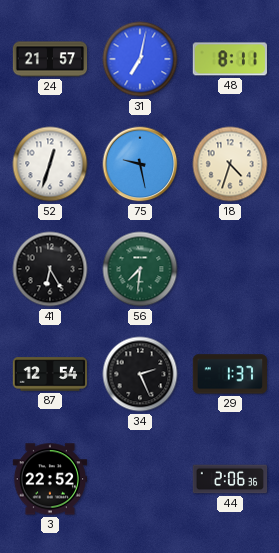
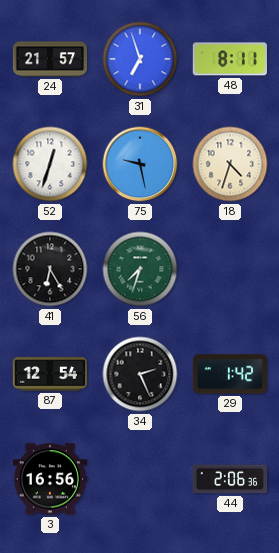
31: 7:02 -> 6:57
56: 7:31 -> 7:33
29: 1:37 -> 1:42
3: 22:52 -> 16:56
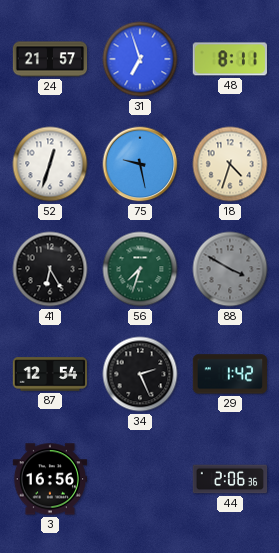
88: none -> 3:50
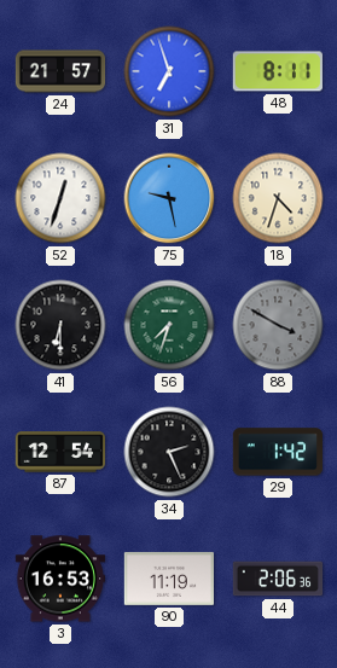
41: 6:25 -> 6:30
3: 16:56 -> 16:53
90: none -> 11:19
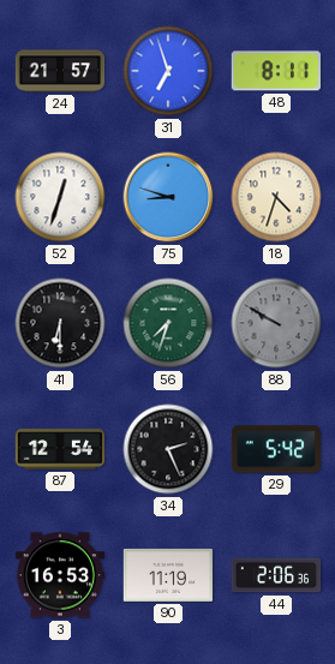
75: 9:28 -> 8:48
88: 3:50 -> 9:50
29: 1:42 -> 5:42
